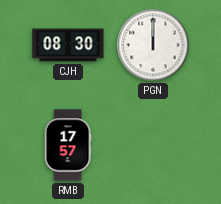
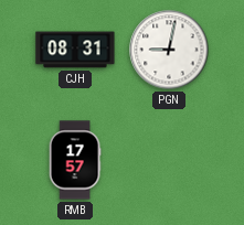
CJH: 08:30 -> 08:31
PGN: 12:00 -> 9:02
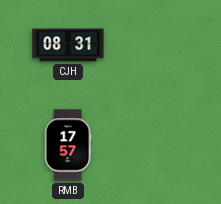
PGN: 9:02 -> none
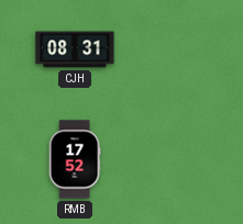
RMB: 17:57 -> 17:52
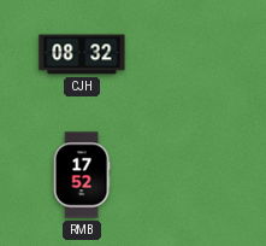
CJH: 08:31 -> 08:32
